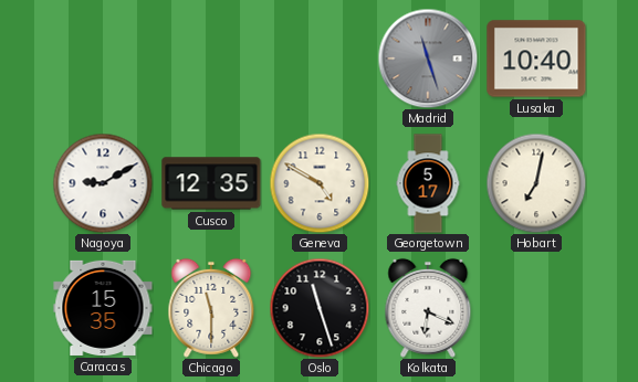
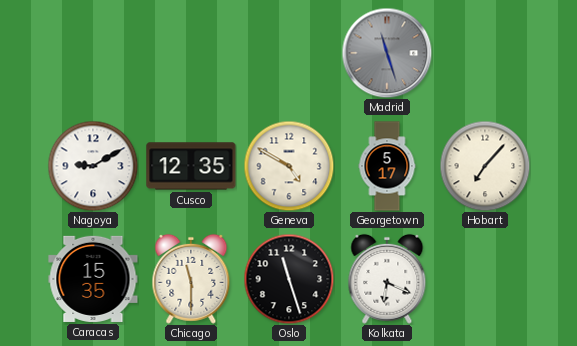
Lusaka: 10:40 -> none
Hobart: 7:02 -> 7:07
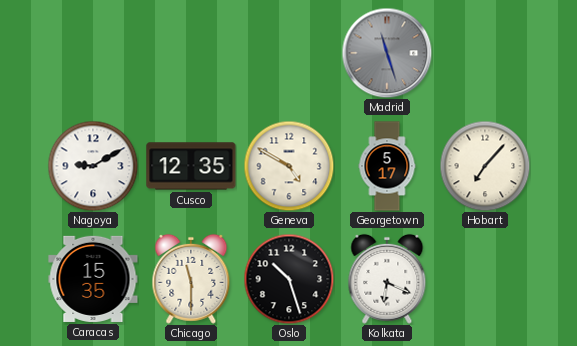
Oslo: 11:27 -> 10:27
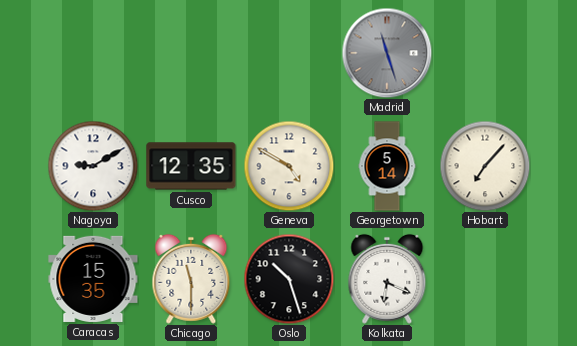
Georgetown: 5:17 -> 5:14
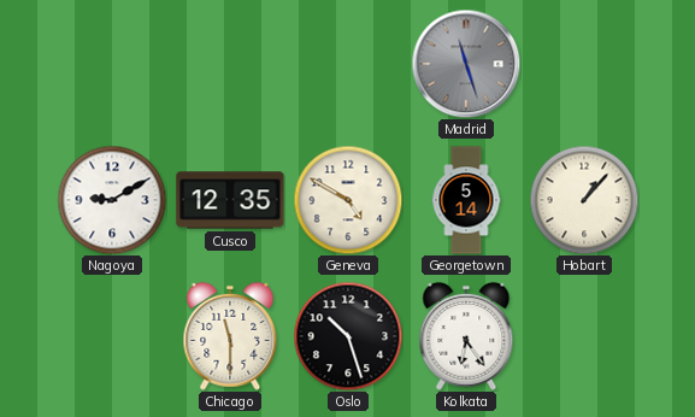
Hobart: 7:07 -> 1:07
Caracas: 15:35 -> none
Kolkata: 6:19 -> 6:24
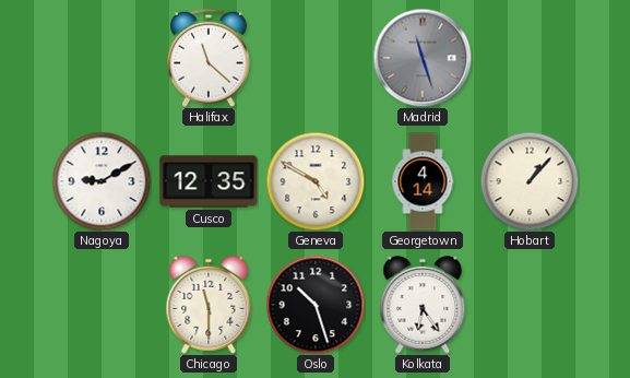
Halifax: none -> 11:22
Georgetown: 5:14 -> 4:14
